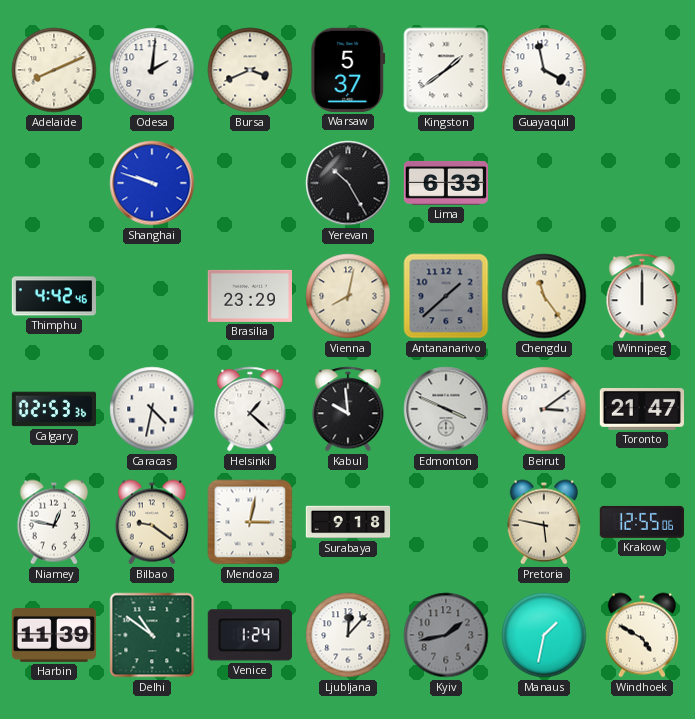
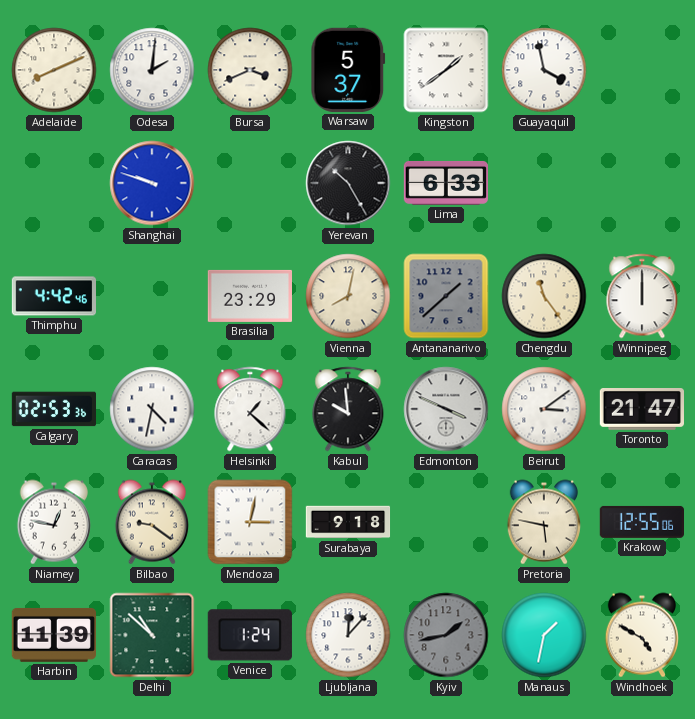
Delhi: 10:51 -> 10:52
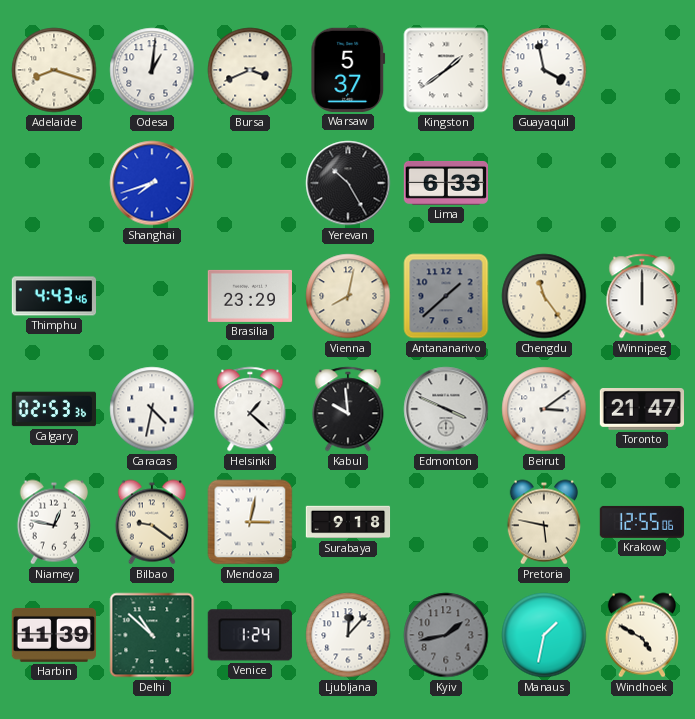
Adelaide: 8:11 -> 8:18
Odesa: 2:01 -> 1:01
Shanghai: 9:48 -> 7:42
Thimphu: 4:42 -> 4:43
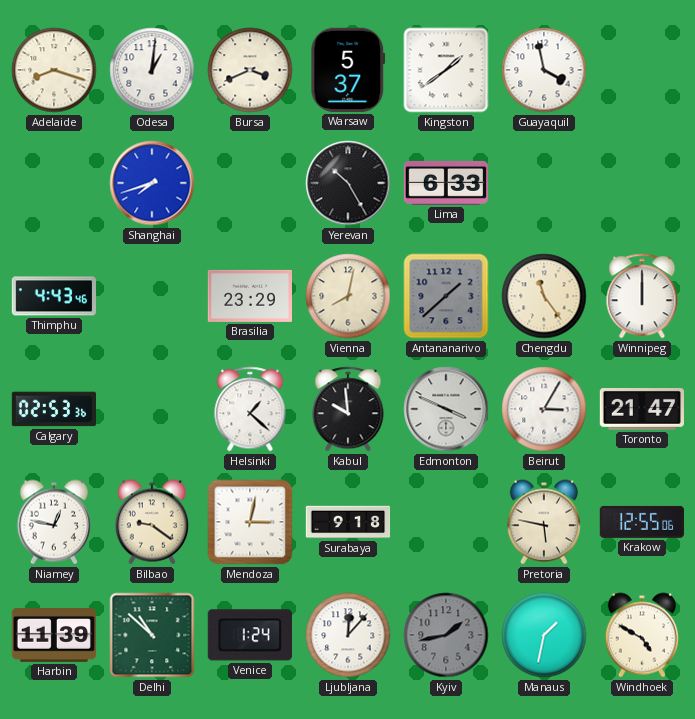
Caracas: 4:32 -> none
Beirut: 3:09 -> 3:05
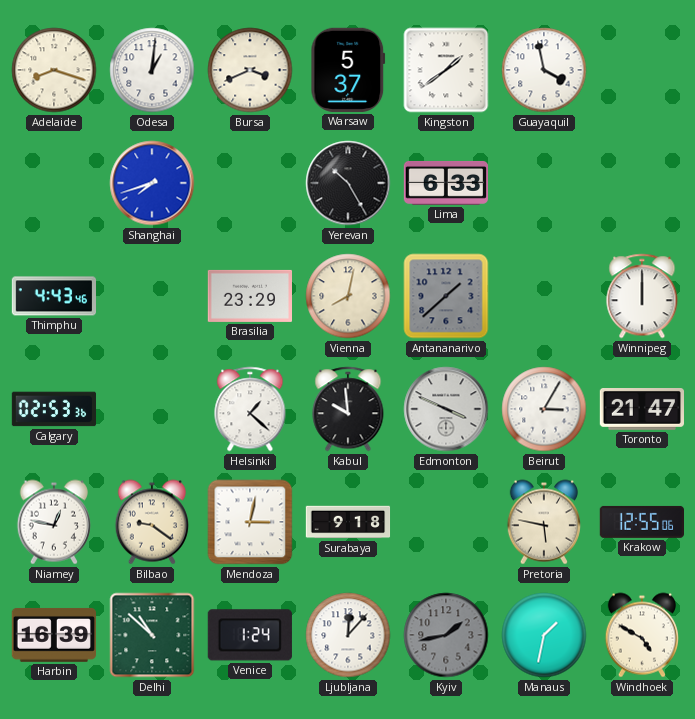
Chengdu: 11:24 -> none
Harbin: 11:39 -> 16:39
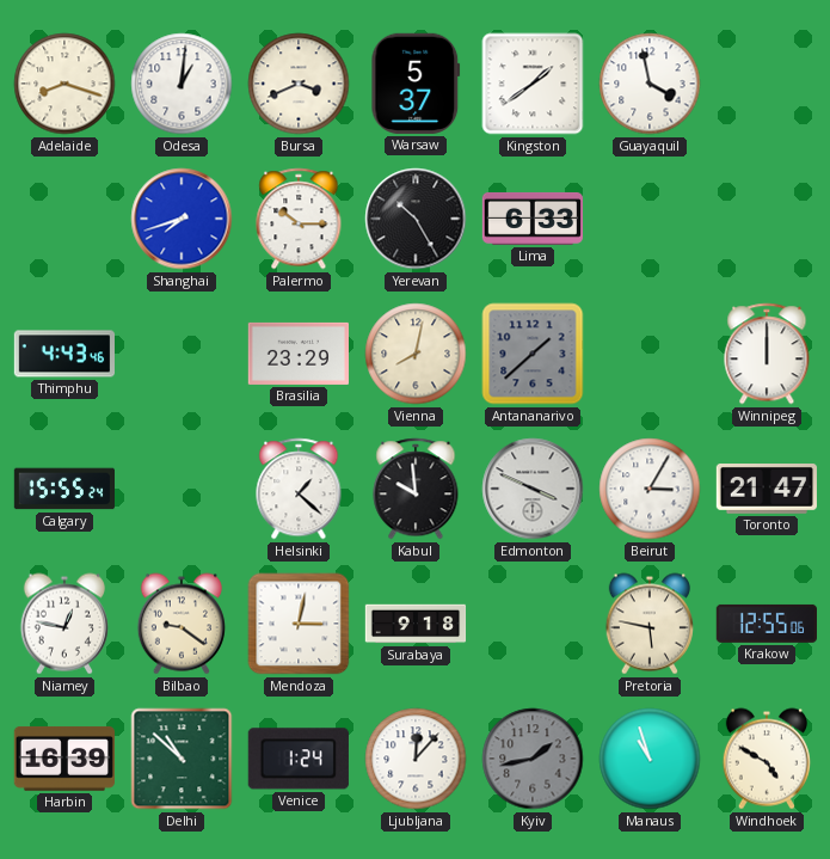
Palermo: none -> 10:15
Calgary: 02:53 -> 15:55
Manaus: 1:32 -> 10:57
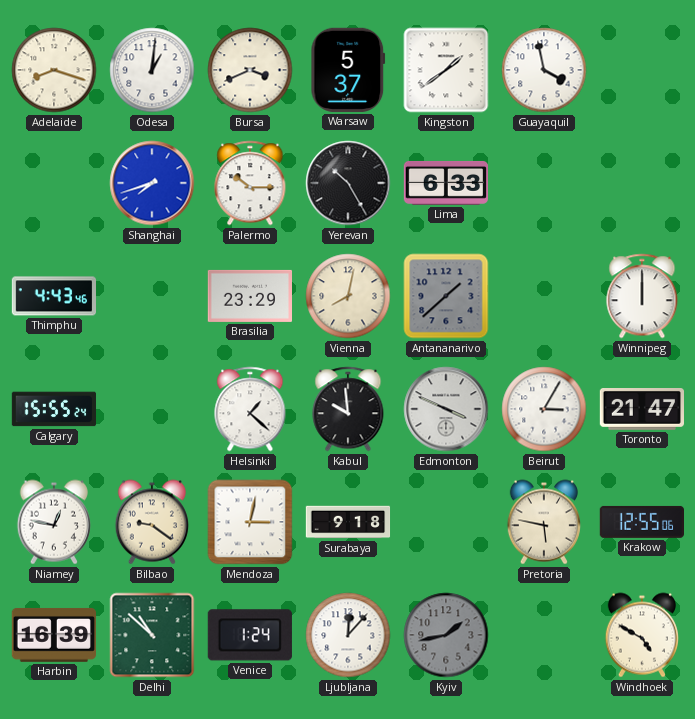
Manaus: 10:57 -> none
